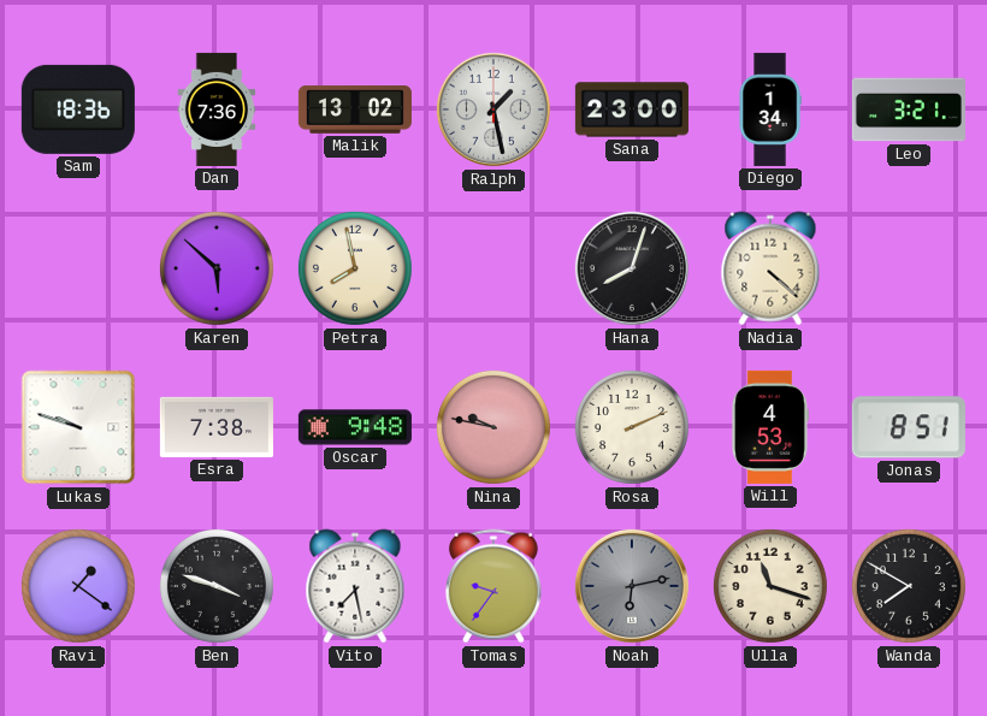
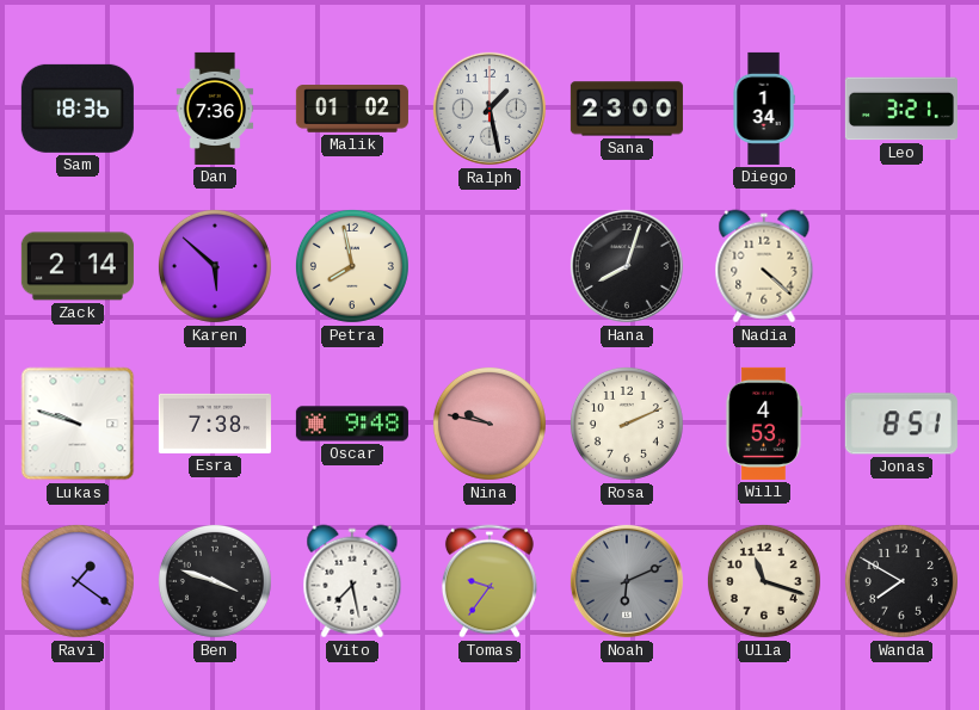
Malik: 13:02 -> 01:02
Zack: none -> 2:14
Noah: 6:13 -> 6:11
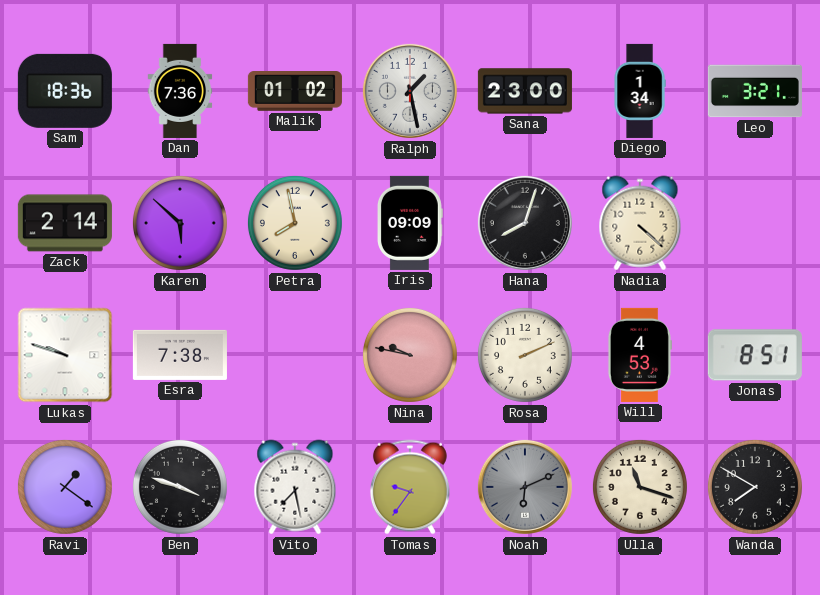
Iris: none -> 09:09
Oscar: 9:48 -> none
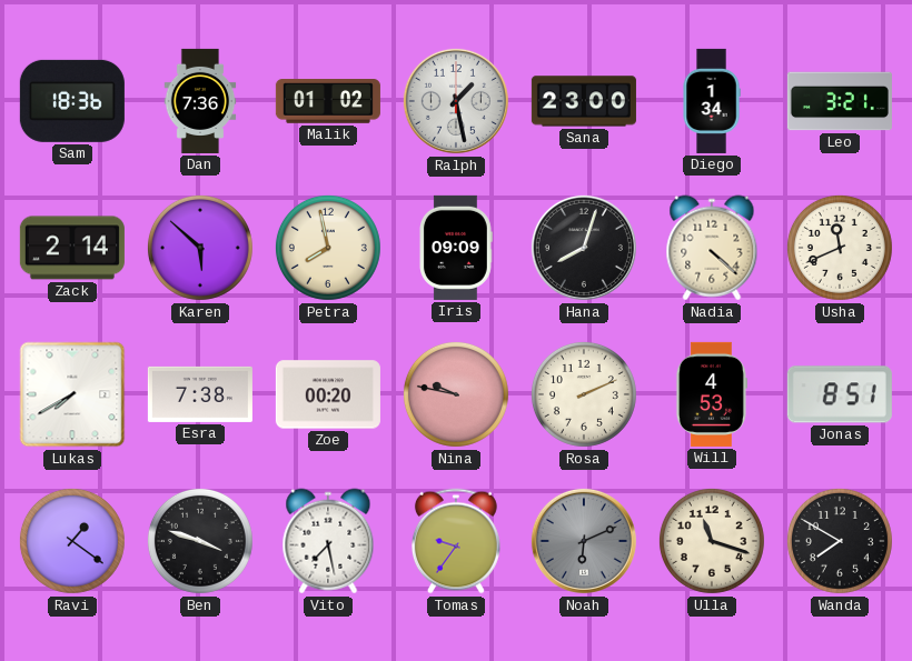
Usha: none -> 11:41
Lukas: 9:48 -> 7:40
Zoe: none -> 00:20
